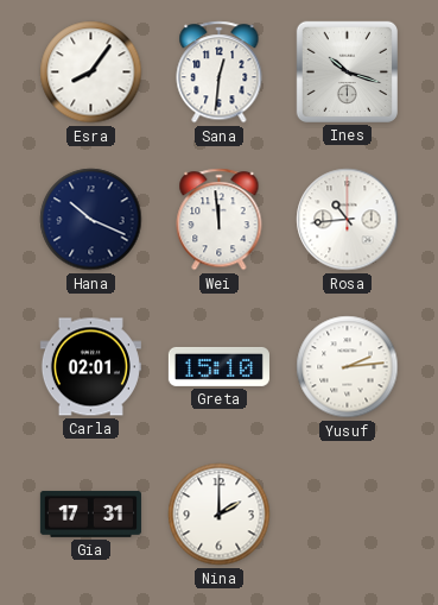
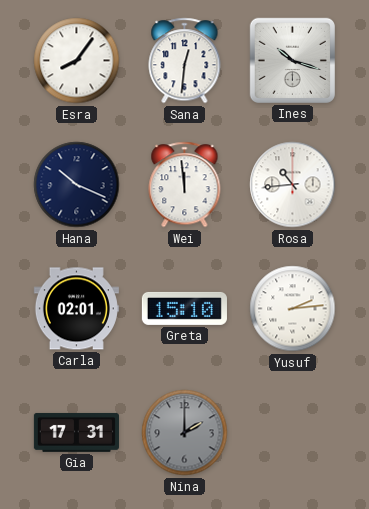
Nina dial: white -> grey
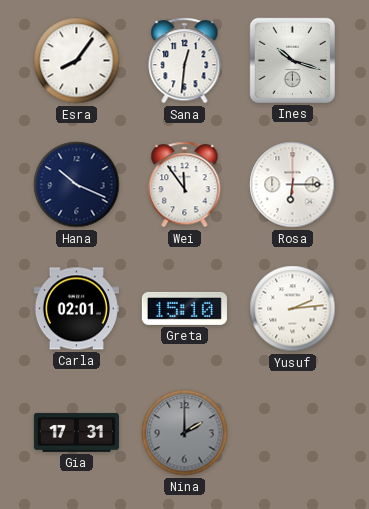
Wei: 11:59 -> 11:54
Rosa: 10:44 -> 6:15
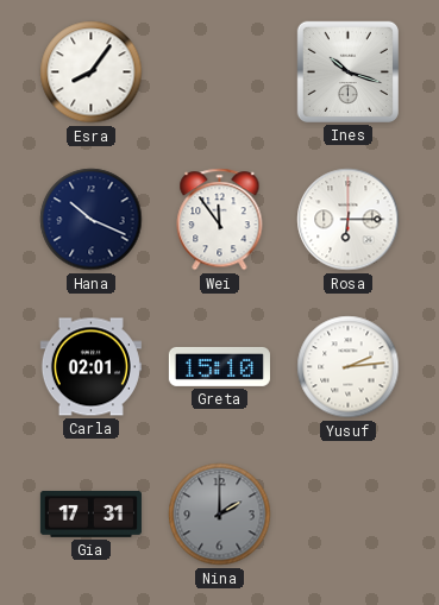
Sana: 12:31 -> none
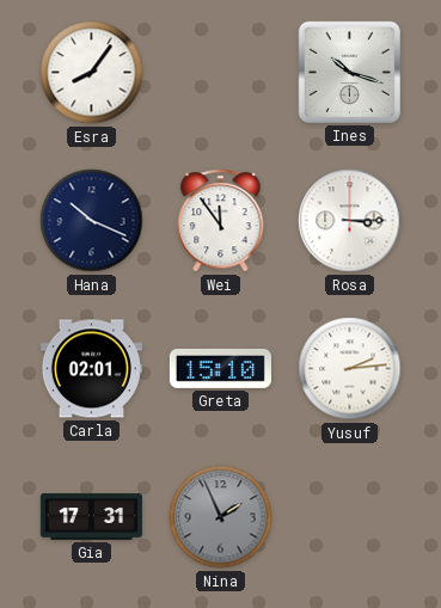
Rosa: 6:15 -> 3:15
Nina: 2:00 -> 1:56
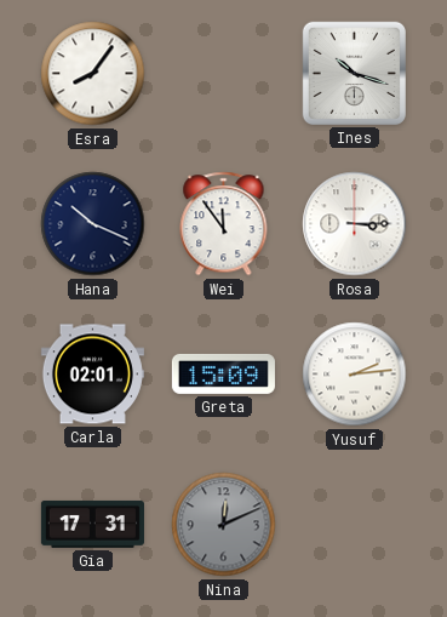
Greta: 15:10 -> 15:09
Nina: 1:56 -> 12:11
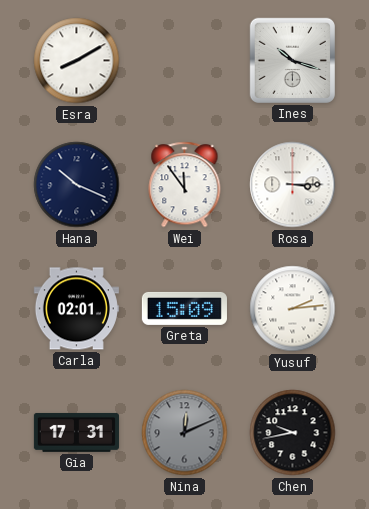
Esra: 8:06 -> 8:10
Chen: none -> 9:43
